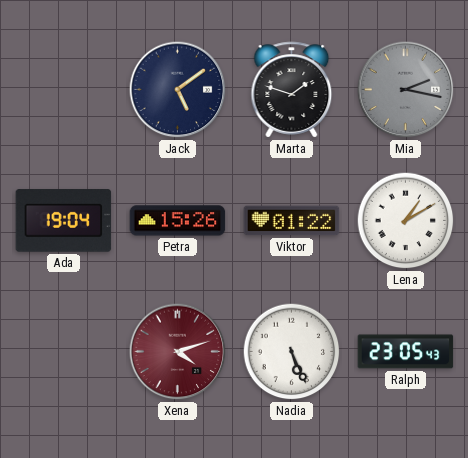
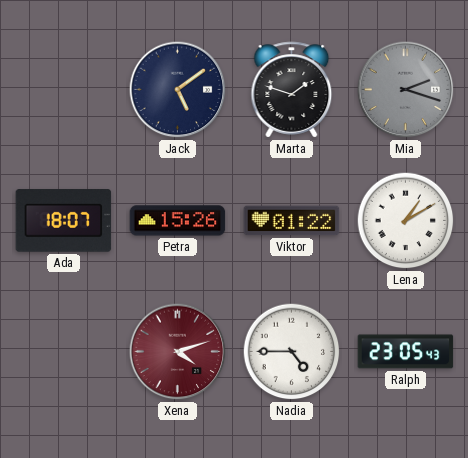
Mia: 2:17 -> 2:18
Ada: 19:04 -> 18:07
Nadia: 5:26 -> 4:45
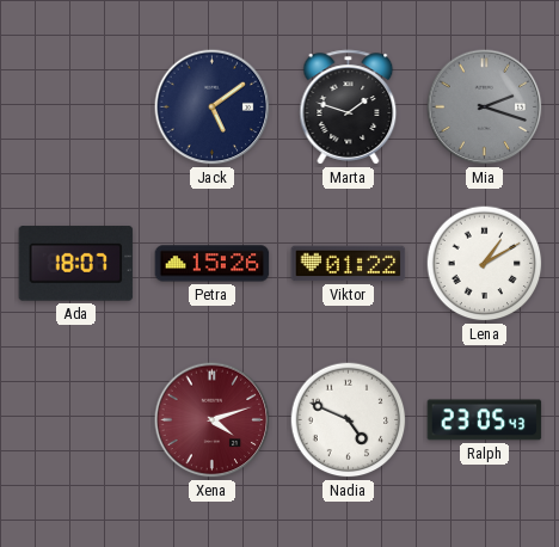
Nadia: 4:45 -> 4:49
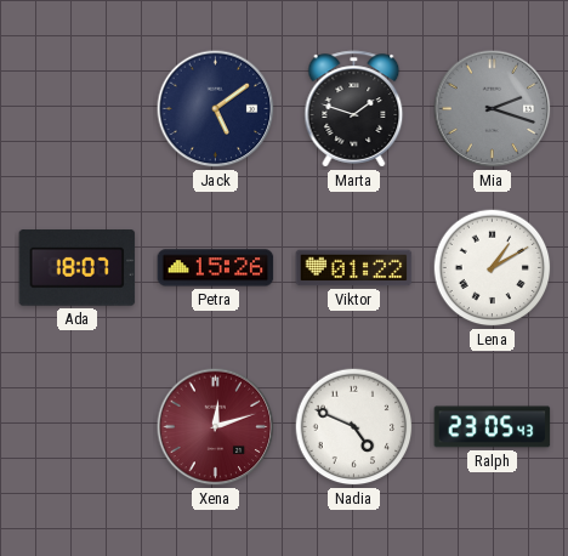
Xena: 4:12 -> 12:12
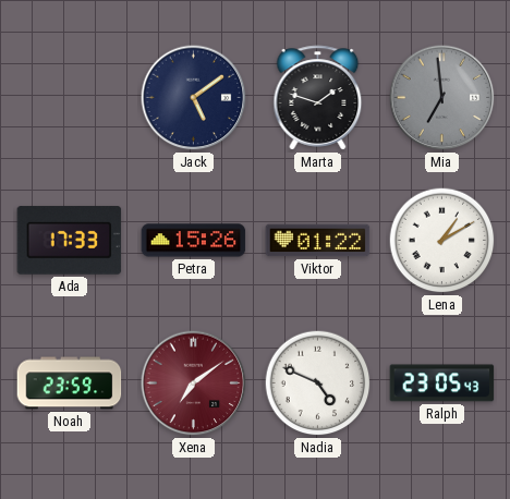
Mia: 2:18 -> 6:59
Ada: 18:07 -> 17:33
Noah: none -> 23:59
Xena: 12:12 -> 7:09
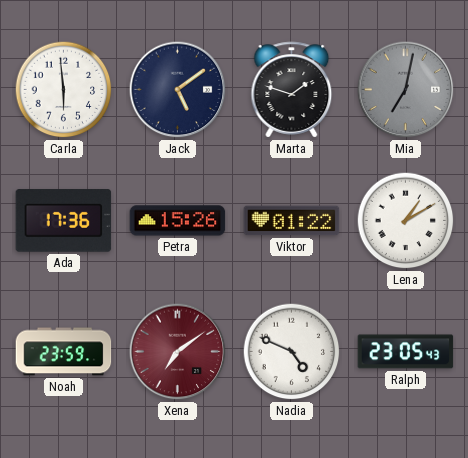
Carla: none -> 5:59
Mia: 6:59 -> 7:02
Ada: 17:33 -> 17:36
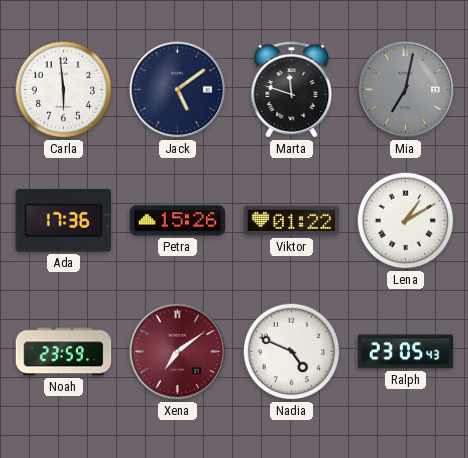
Marta: 1:48 -> 11:48
